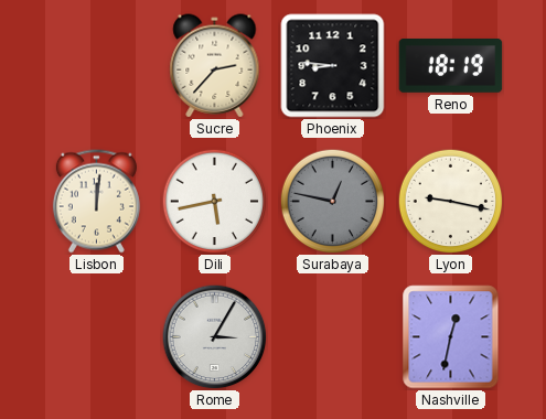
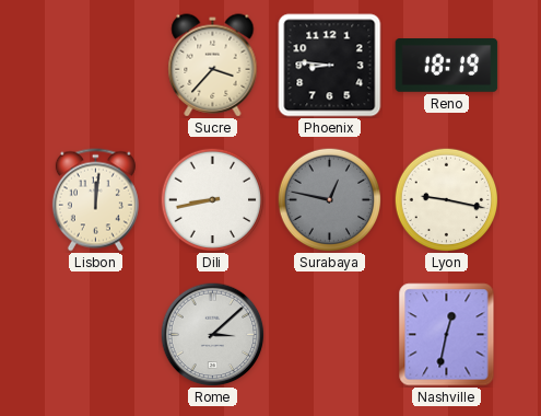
Sucre: 2:37 -> 3:37
Dili: 5:43 -> 8:43
Rome: 3:05 -> 3:08
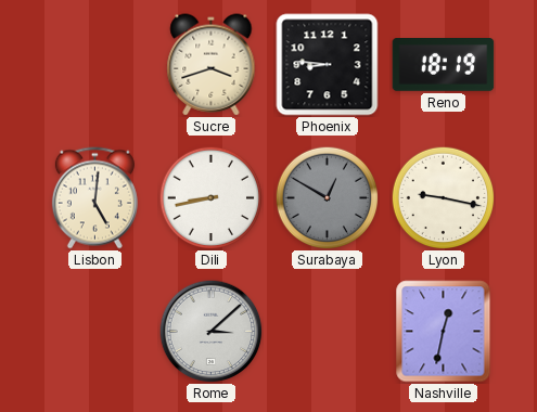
Sucre: 3:37 -> 3:42
Lisbon: 12:01 -> 5:01
Surabaya: 12:47 -> 12:50
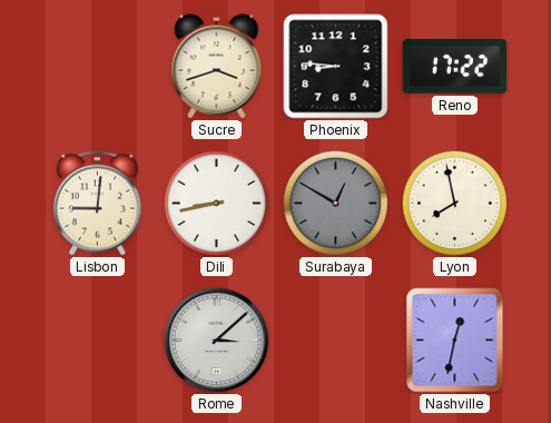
Reno: 18:19 -> 17:22
Lisbon: 5:01 -> 9:01
Lyon: 9:17 -> 7:58
